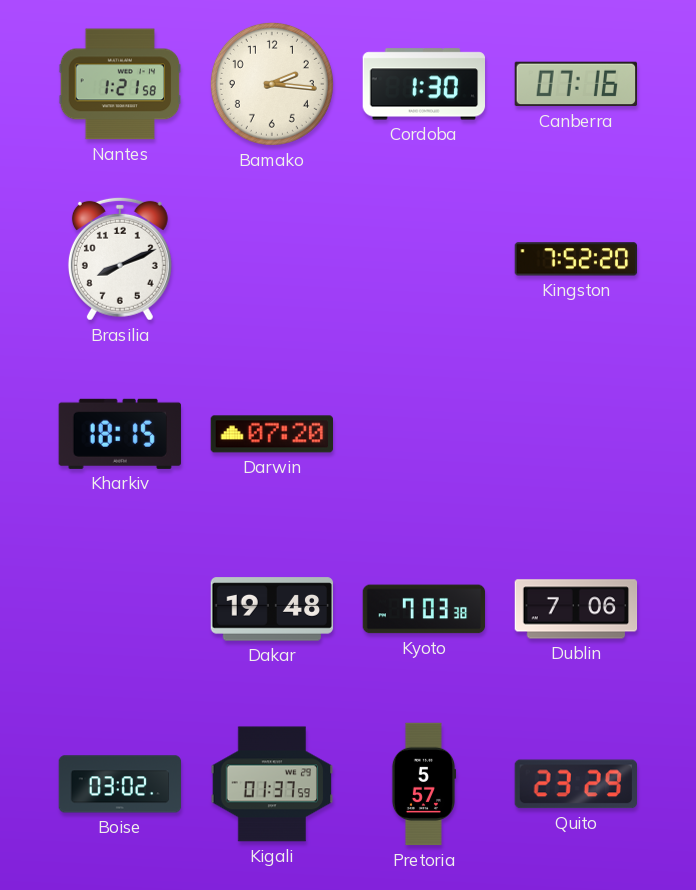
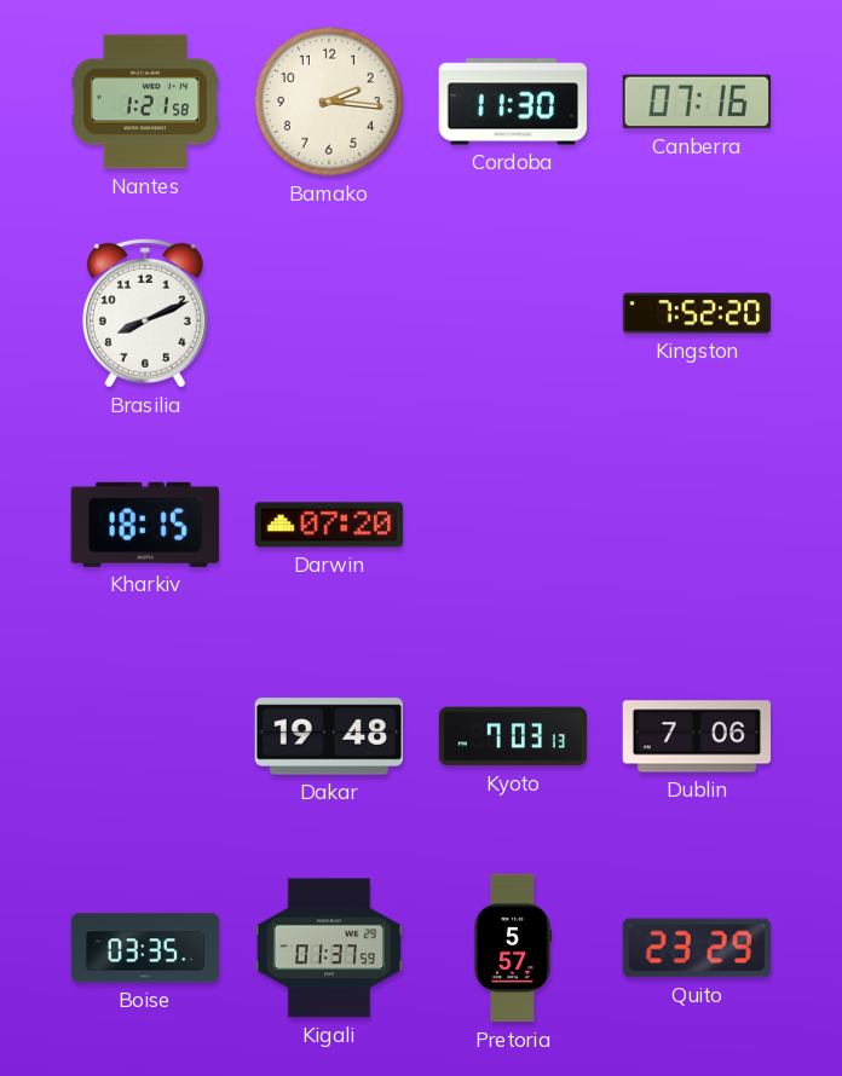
Cordoba: 1:30 -> 11:30
Kyoto: 7:03:38 -> 7:03:13
Boise: 03:02 -> 03:35
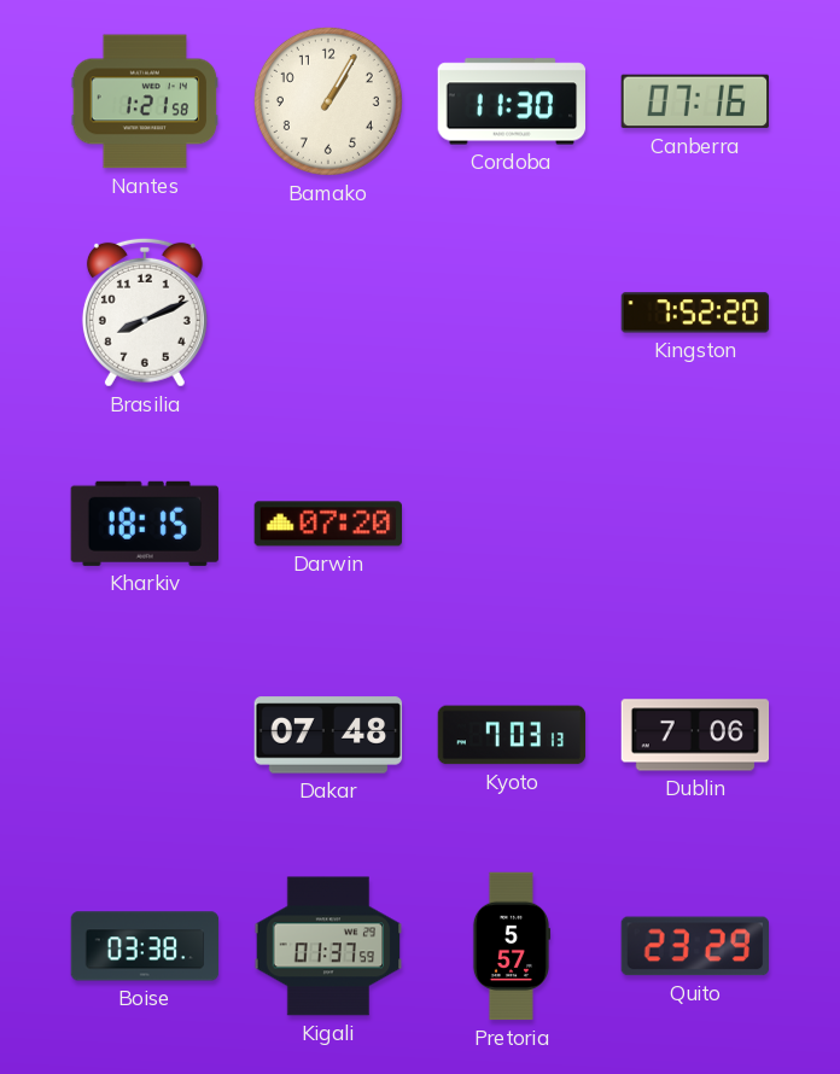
Bamako: 2:16 -> 1:05
Dakar: 19:48 -> 07:48
Boise: 03:35 -> 03:38
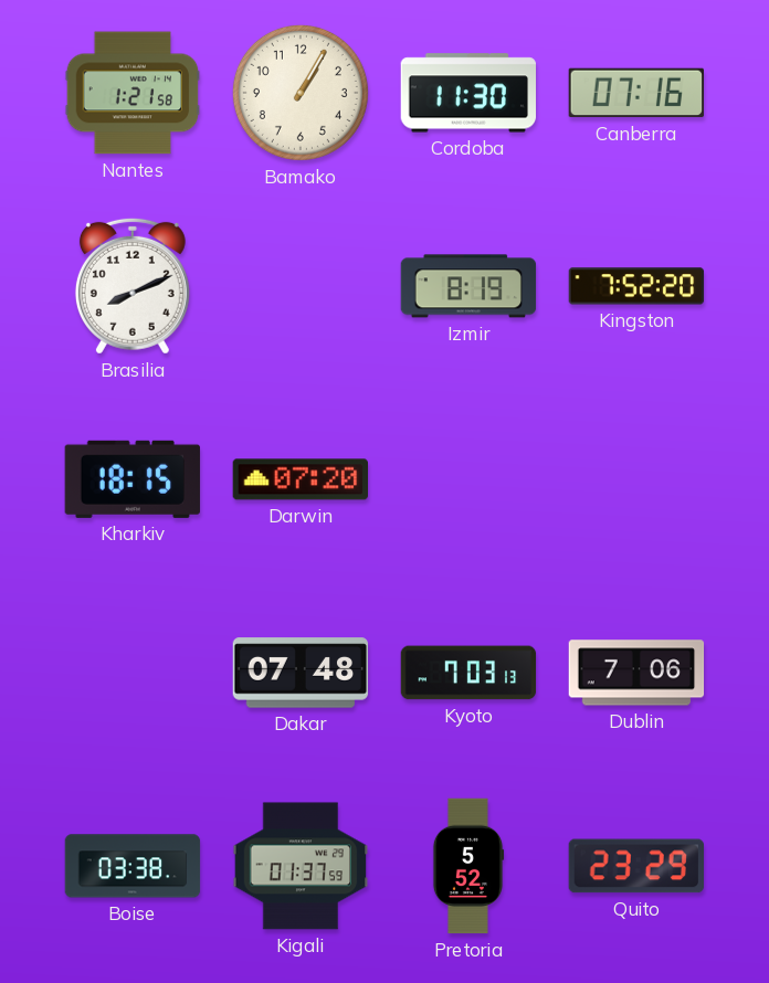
Izmir: none -> 8:19
Pretoria: 5:57 -> 5:52
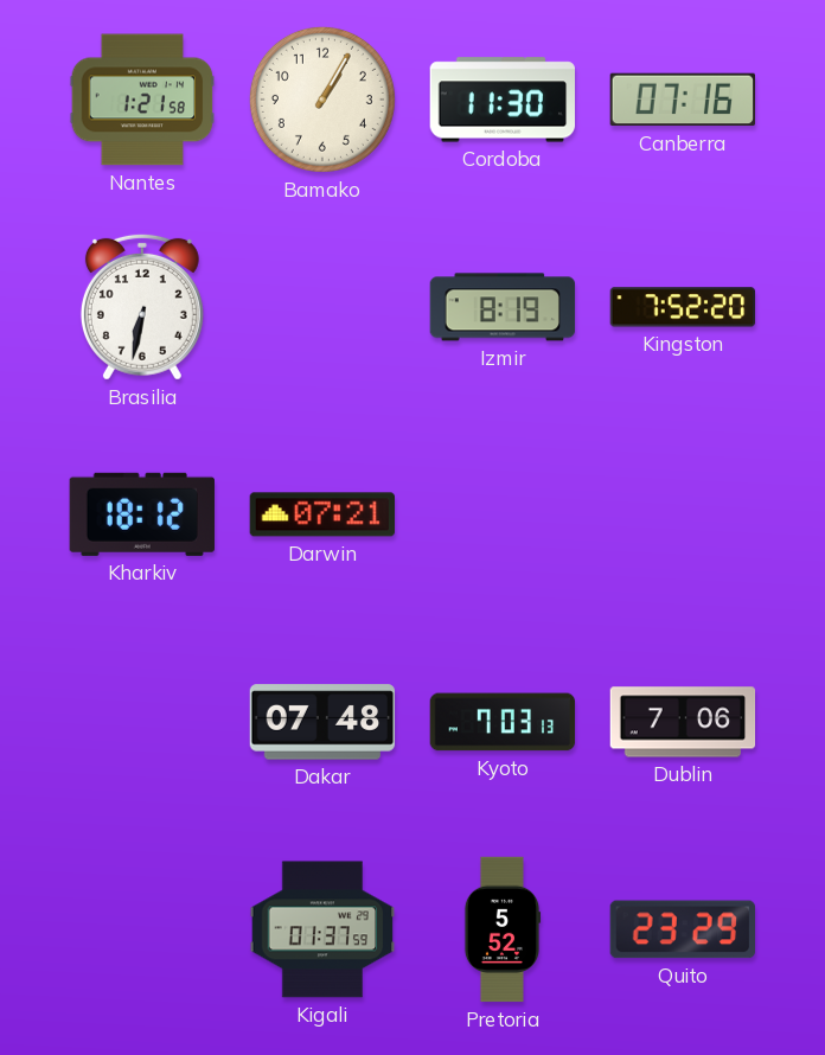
Brasilia: 8:11 -> 6:32
Kharkiv: 18:15 -> 18:12
Darwin: 07:20 -> 07:21
Boise: 03:38 -> none
